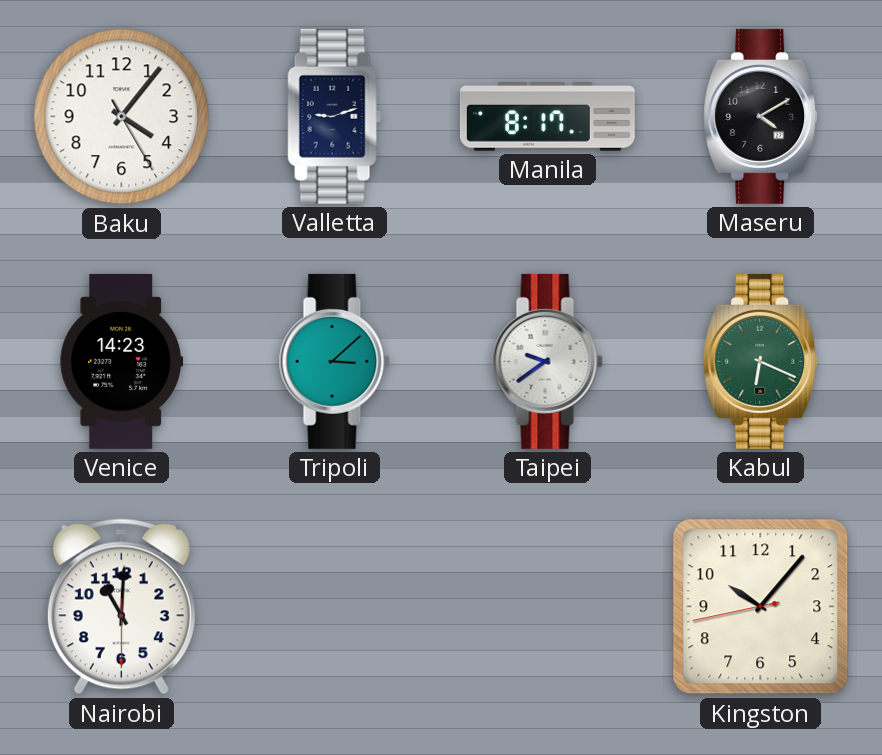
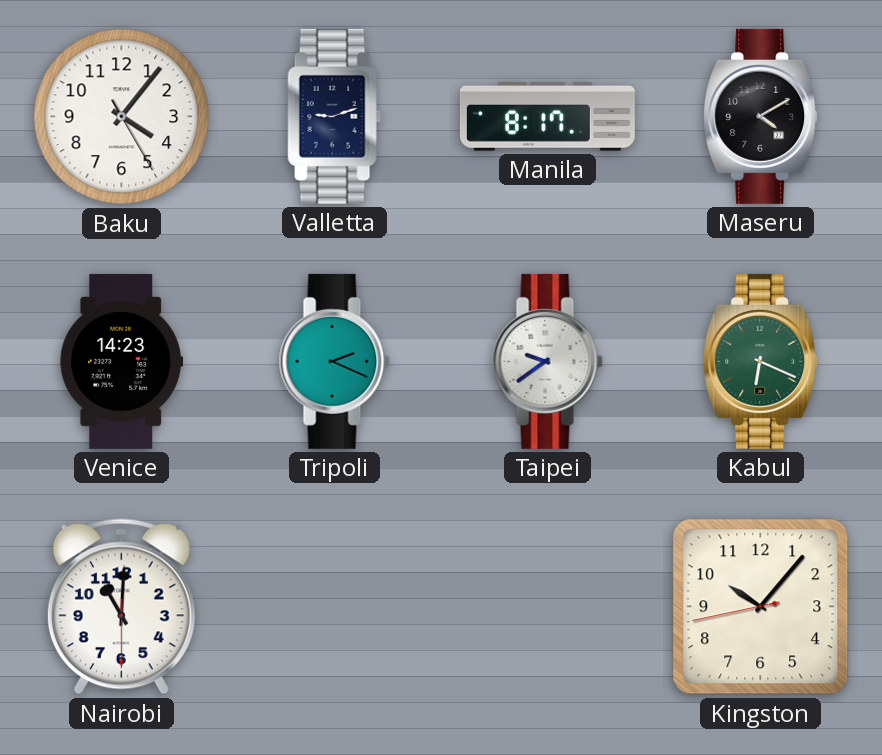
Tripoli: 3:08 -> 2:19
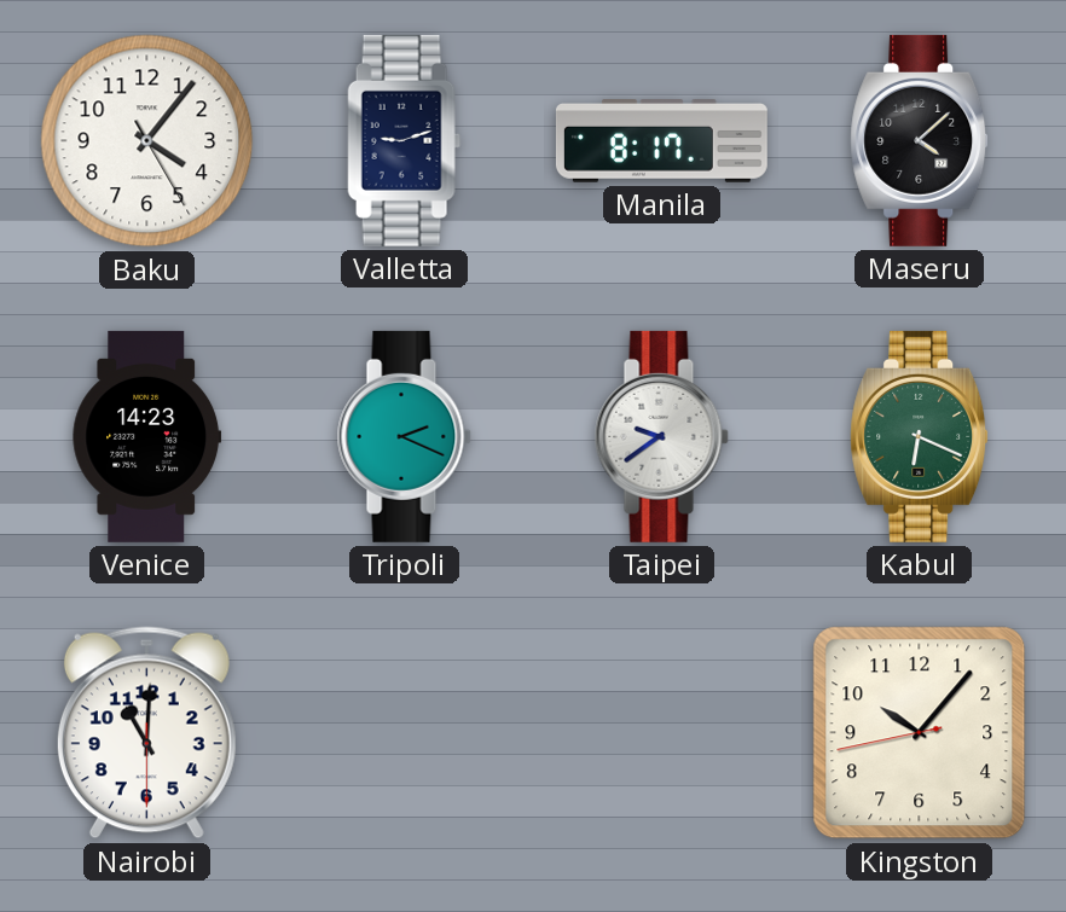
Maseru: 4:10 -> 4:08
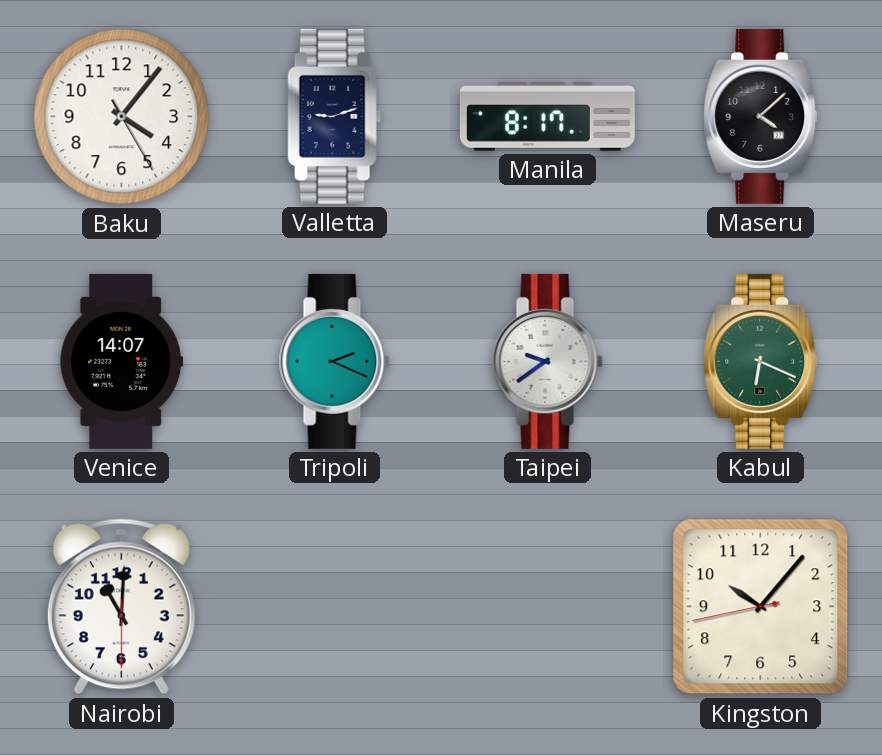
Venice: 14:23 -> 14:07
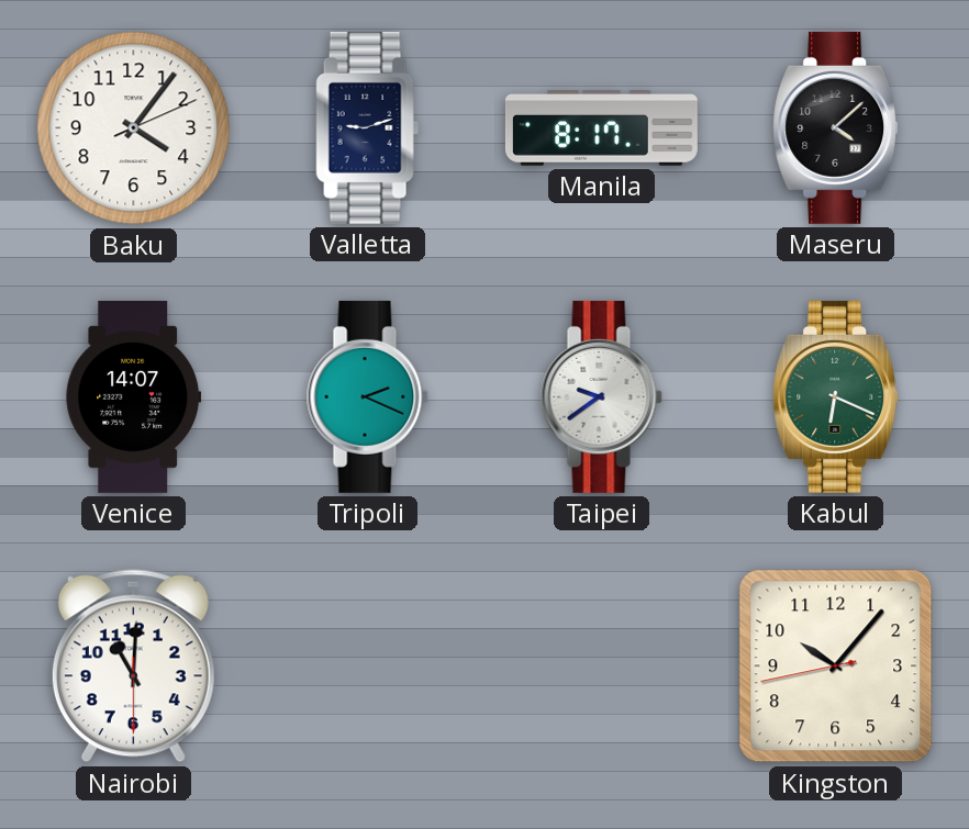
Baku: 4:06:25 -> 4:06:11
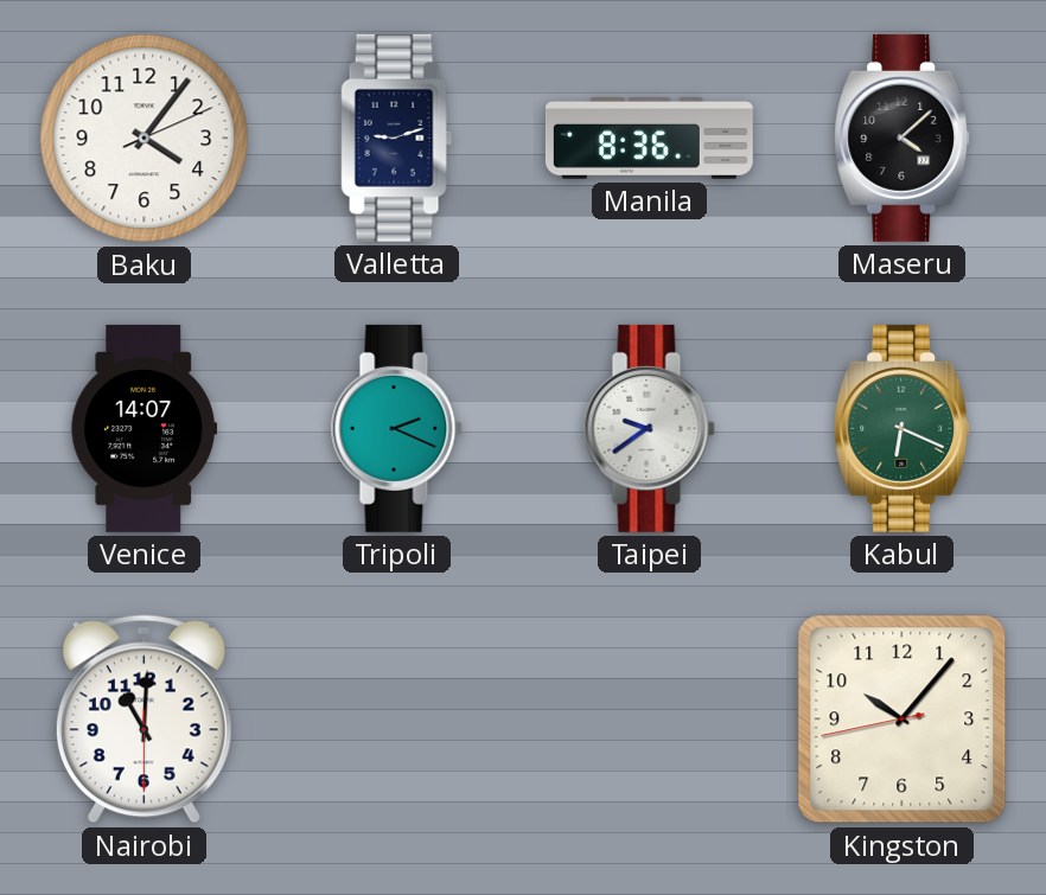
Manila: 8:17 -> 8:36
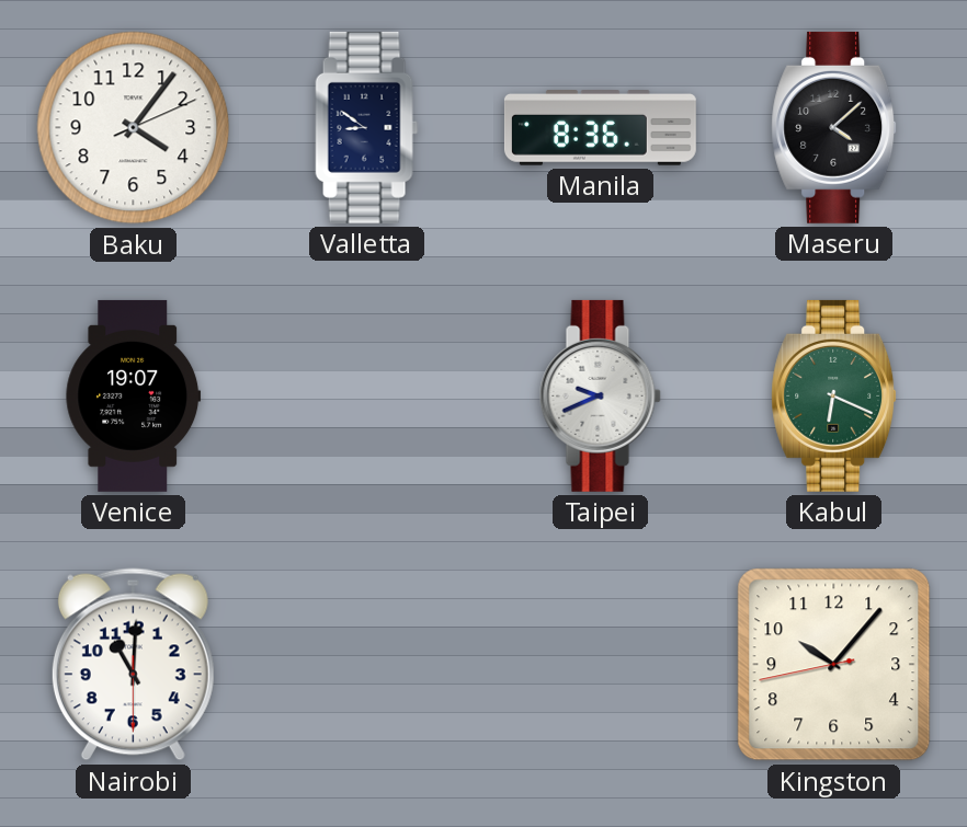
Valletta: 9:12 -> 8:51
Venice: 14:07 -> 19:07
Tripoli: 2:19 -> none
Taipei: 9:39 -> 9:41
